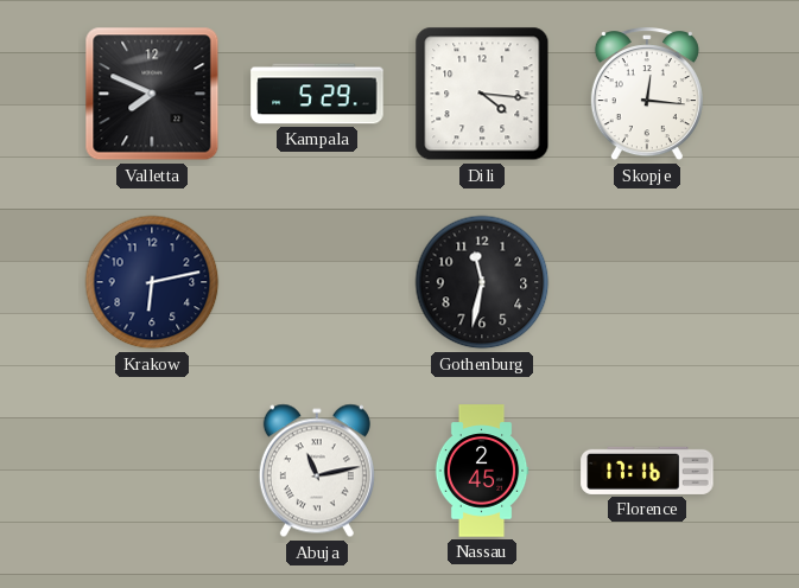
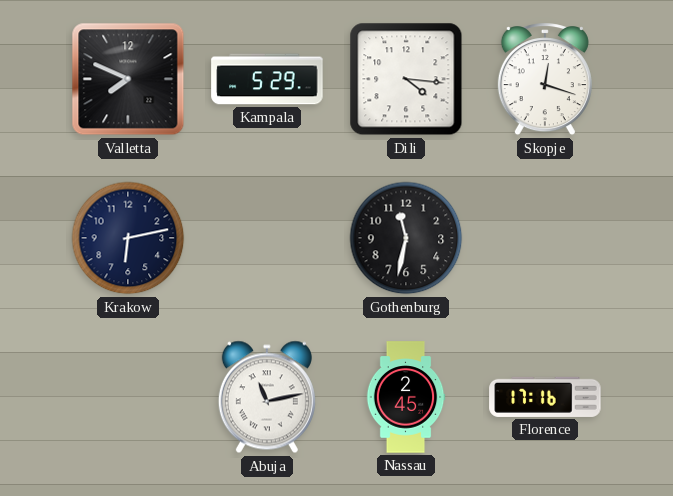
Skopje: 12:16 -> 12:18
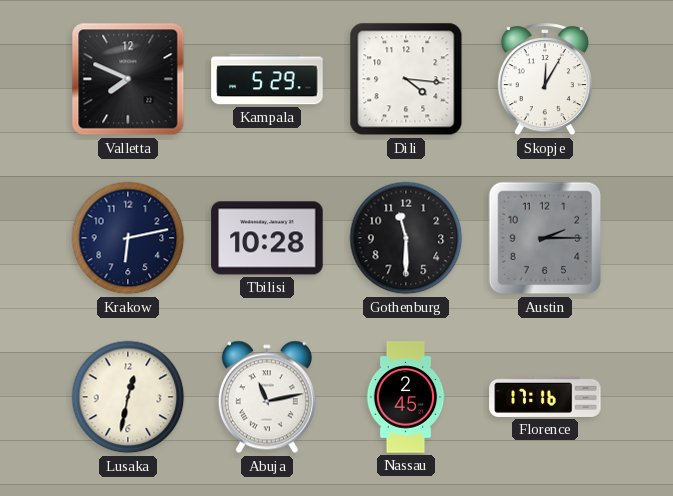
Skopje: 12:18 -> 12:05
Tbilisi: none -> 10:28
Gothenburg: 11:32 -> 11:30
Austin: none -> 2:15
Lusaka: none -> 12:32
